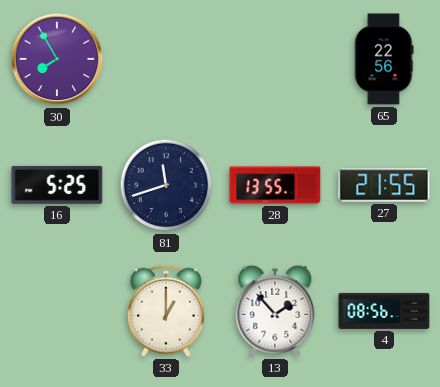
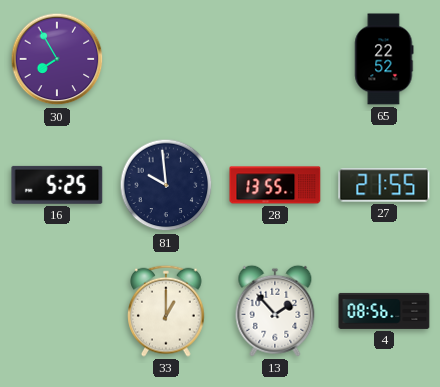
65: 22:56 -> 22:52
81: 11:42 -> 9:59
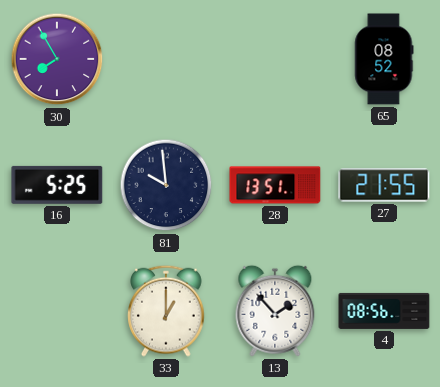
65: 22:52 -> 08:52
28: 13:55 -> 13:51
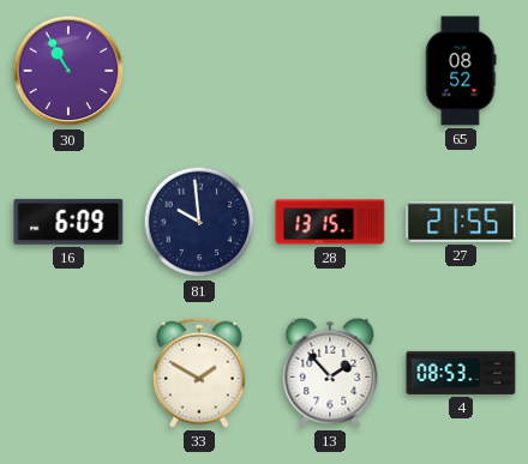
30: 7:55 -> 10:55
16: 5:25 -> 6:09
28: 13:51 -> 13:15
33: 1:00 -> 1:50
4: 08:56 -> 08:53
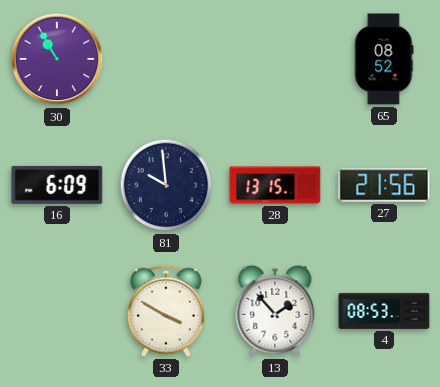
27: 21:55 -> 21:56
33: 1:50 -> 3:50
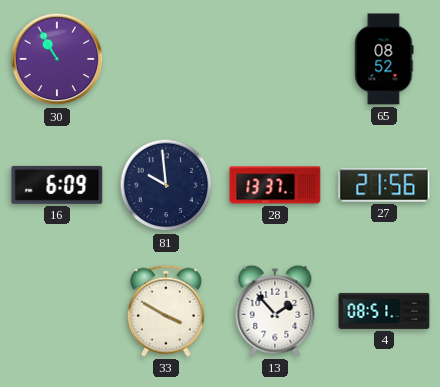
28: 13:15 -> 13:37
4: 08:53 -> 08:51
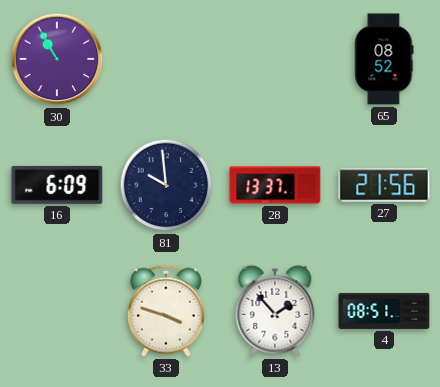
33: 3:50 -> 3:48
